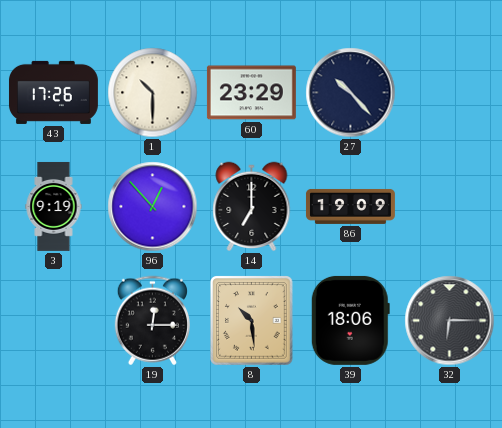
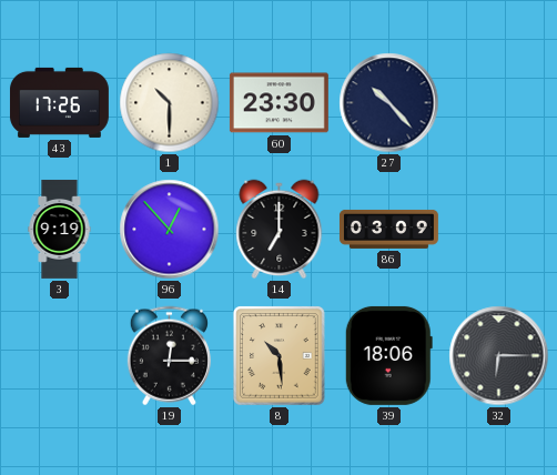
60: 23:29 -> 23:30
86: 19:09 -> 03:09
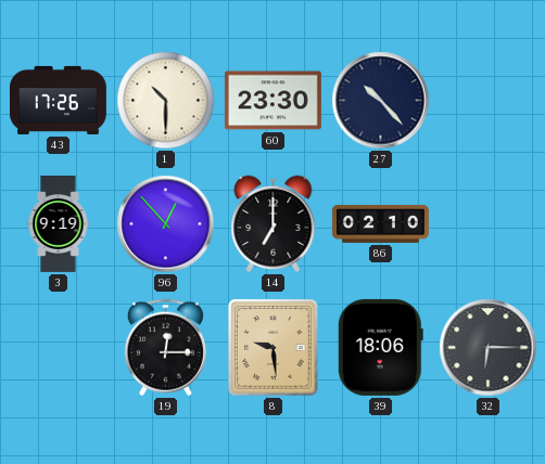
86: 03:09 -> 02:10
8: 10:29 -> 9:29
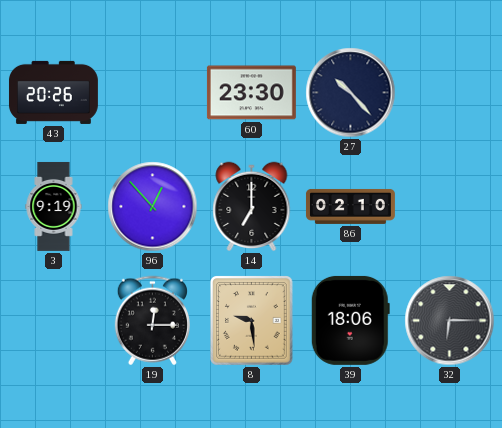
43: 17:26 -> 20:26
1: 10:30 -> none
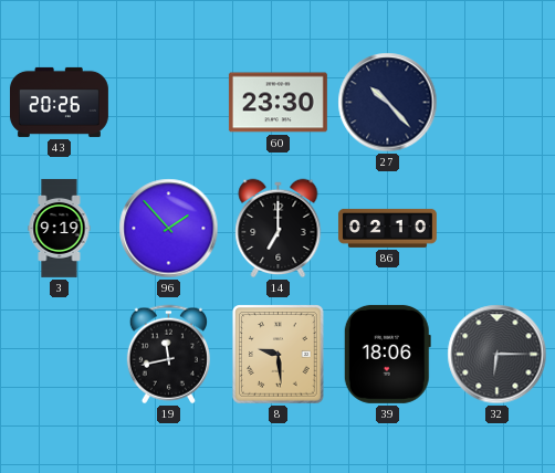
96: 12:53 -> 1:53
19: 12:15 -> 11:43
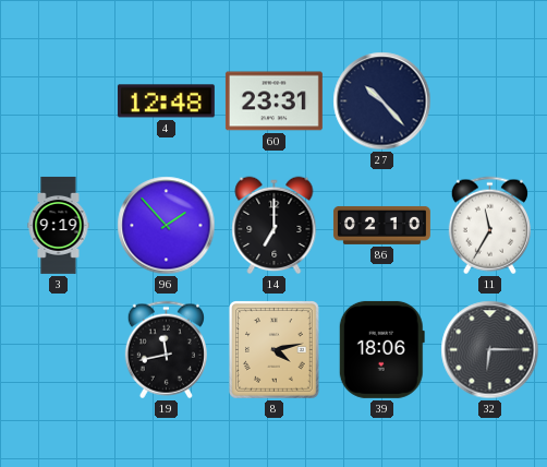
43: 20:26 -> none
4: none -> 12:48
60: 23:30 -> 23:31
11: none -> 11:35
8: 9:29 -> 4:13
